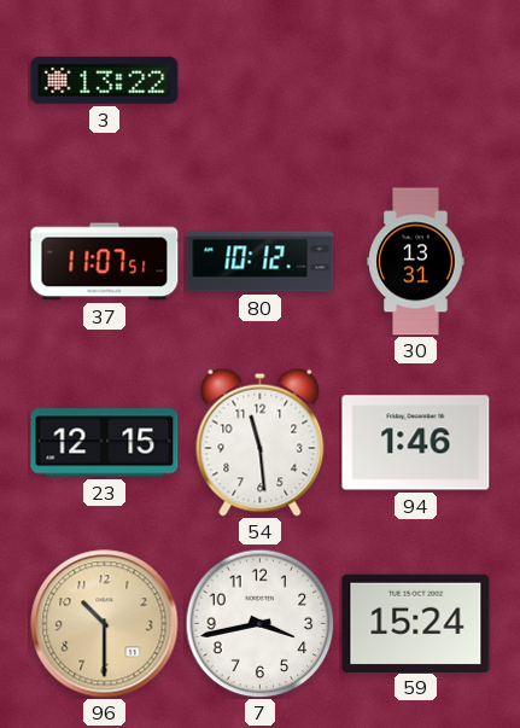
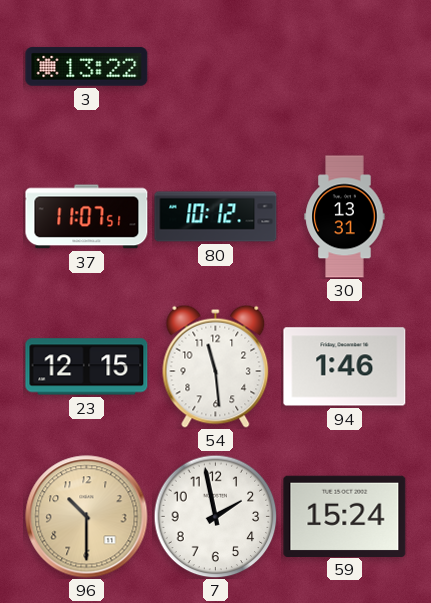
7: 3:43 -> 1:58
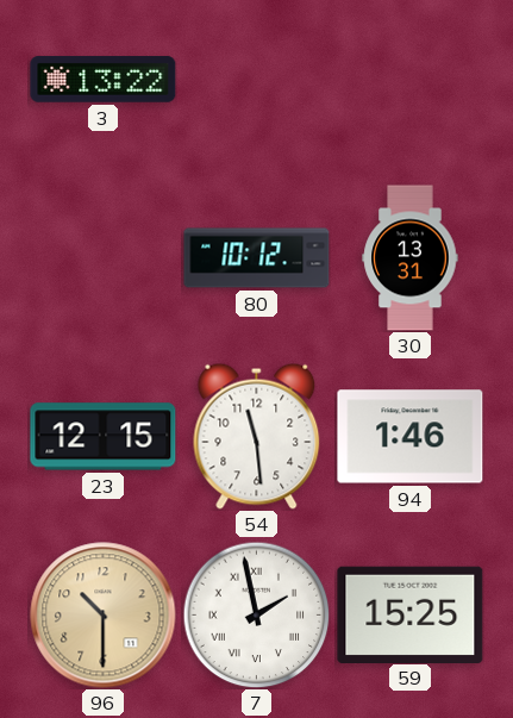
37: 11:07 -> none
7 numerals: Arabic -> Roman
59: 15:24 -> 15:25
